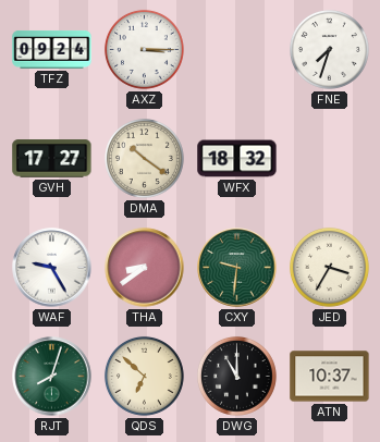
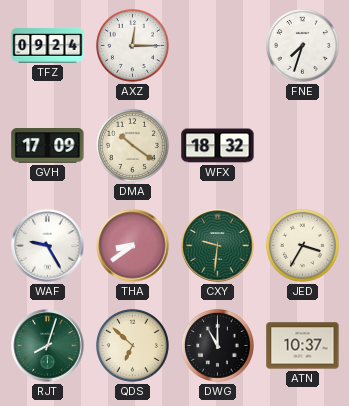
AXZ: 3:15 -> 12:15
GVH: 17:27 -> 17:09
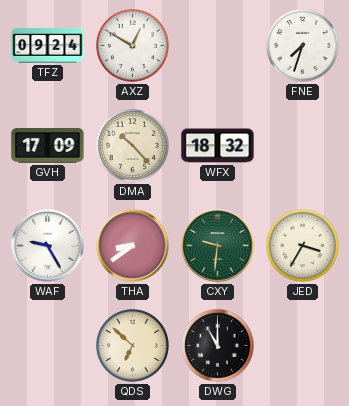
AXZ: 12:15 -> 12:50
DMA: 10:21 -> 10:23
RJT: 8:03 -> none
ATN: 10:37 -> none
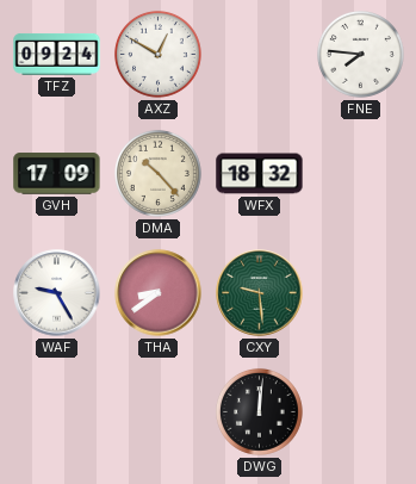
FNE: 7:33 -> 7:46
CXY: 9:31 -> 9:29
JED: 3:35 -> none
QDS: 6:52 -> none
DWG: 11:00 -> 12:01
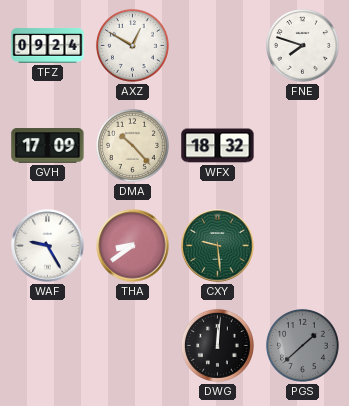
FNE: 7:46 -> 7:48
PGS: none -> 1:38
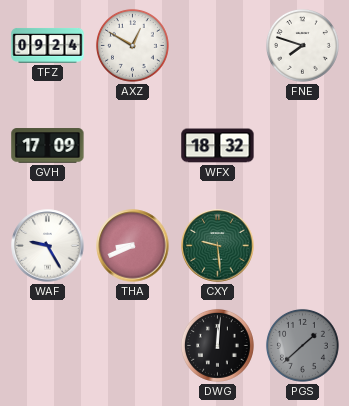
DMA: 10:23 -> none
THA: 8:39 -> 8:41
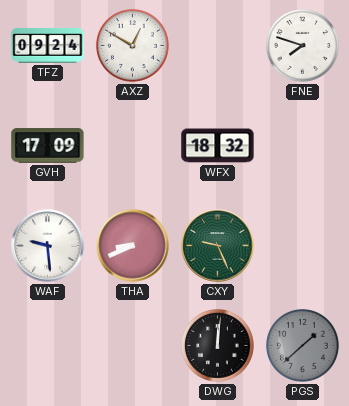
WAF: 9:25 -> 9:29
CXY: 9:29 -> 9:26
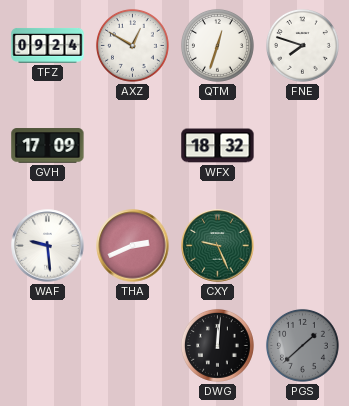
QTM: none -> 12:33
THA: 8:41 -> 2:41
